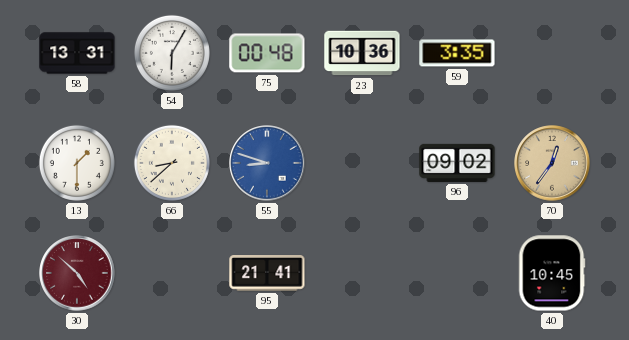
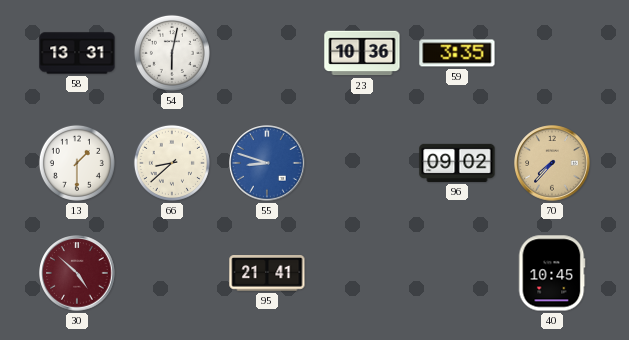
54: 6:05 -> 6:02
75: 00:48 -> none
70: 12:36 -> 7:37
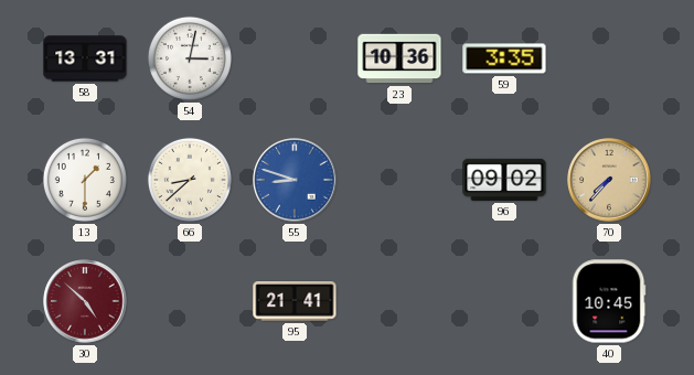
54: 6:02 -> 3:02
